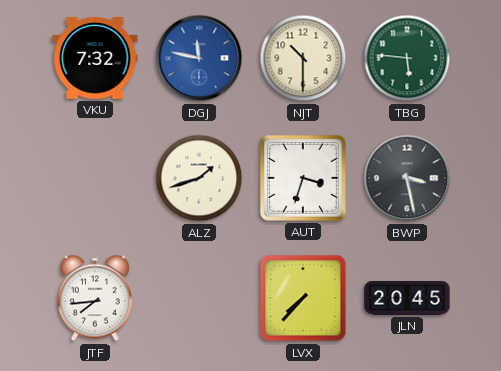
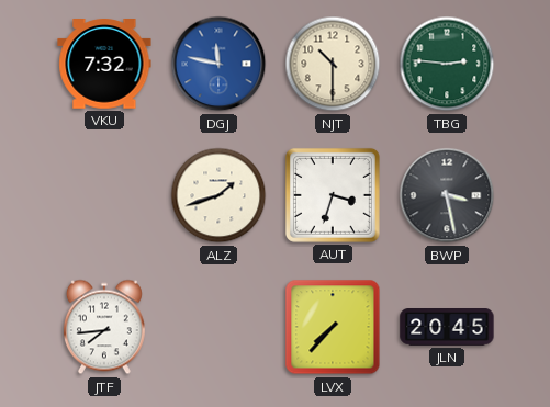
TBG: 5:46 -> 2:46
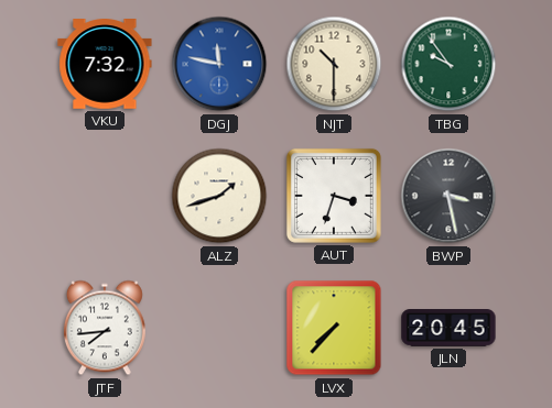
TBG: 2:46 -> 9:54
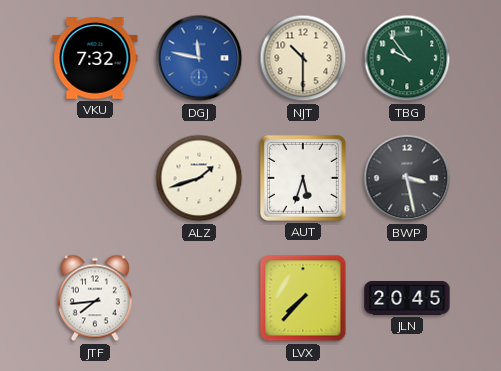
AUT: 3:33 -> 5:33
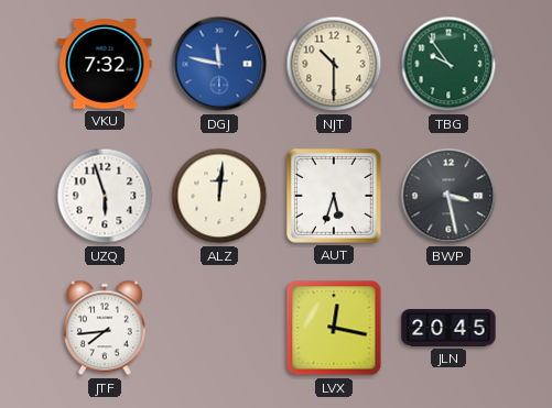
UZQ: none -> 5:57
ALZ: 1:42 -> 12:01
LVX: 7:37 -> 12:17
